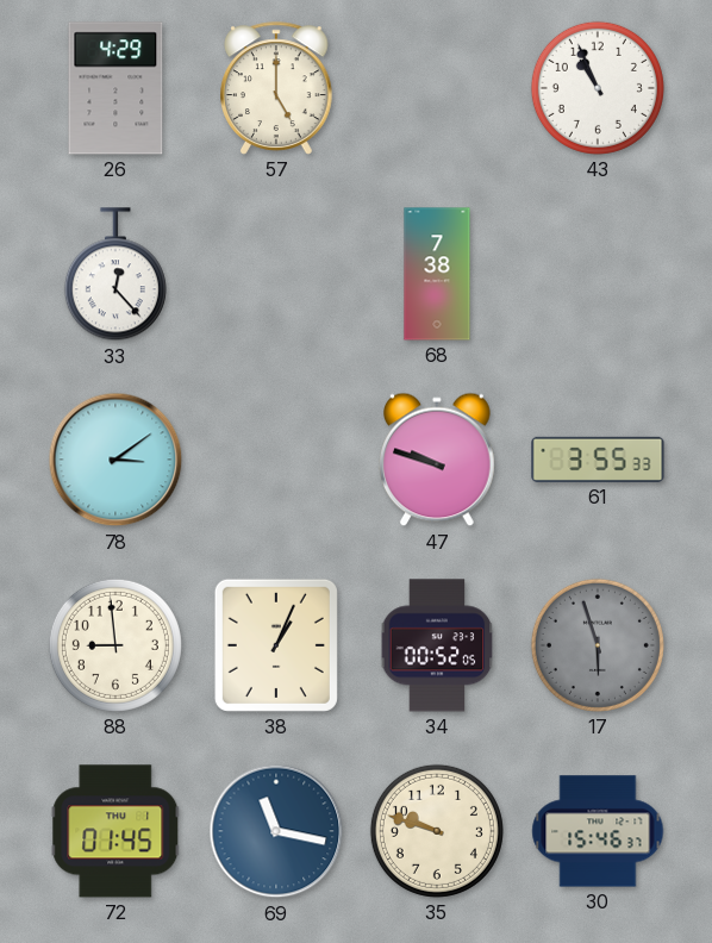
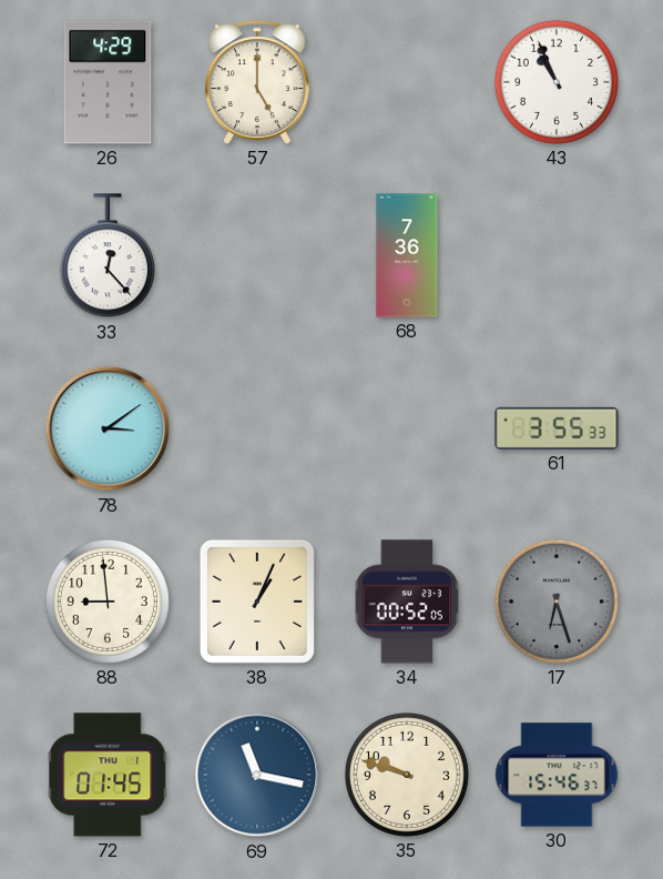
68: 7:38 -> 7:36
47: 9:48 -> none
17: 5:57 -> 6:27
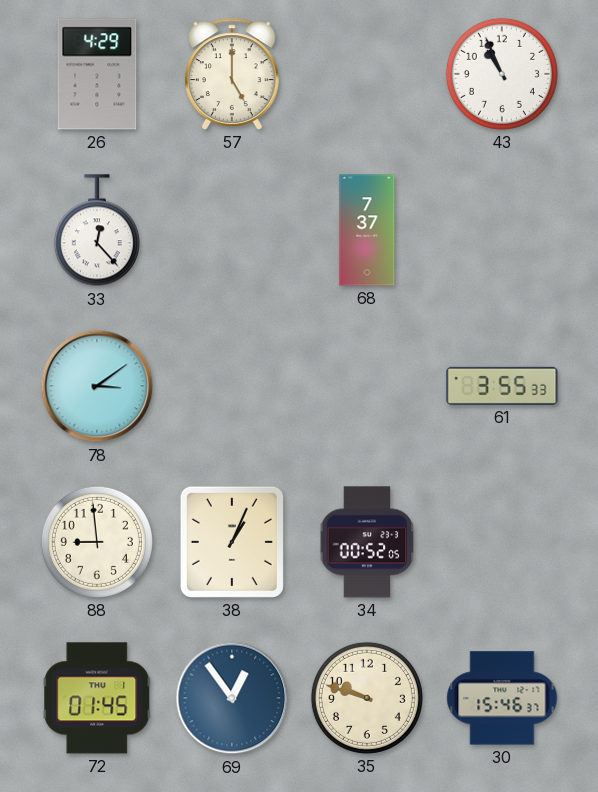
68: 7:36 -> 7:37
17: 6:27 -> none
69: 11:17 -> 12:54
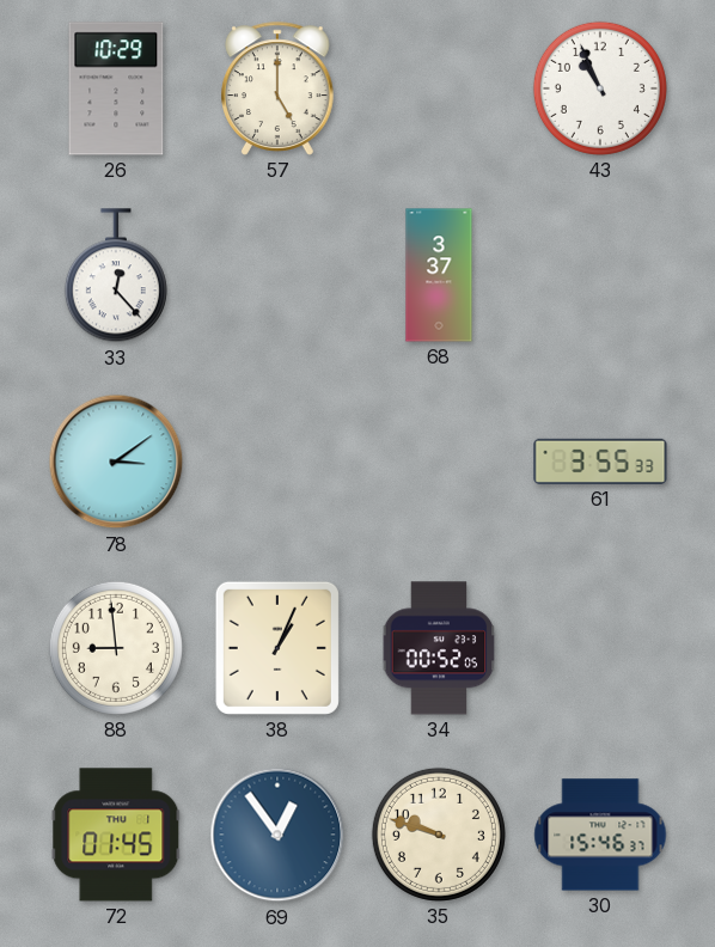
26: 4:29 -> 10:29
68: 7:37 -> 3:37
